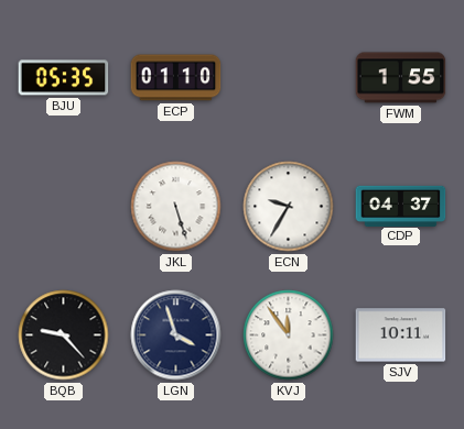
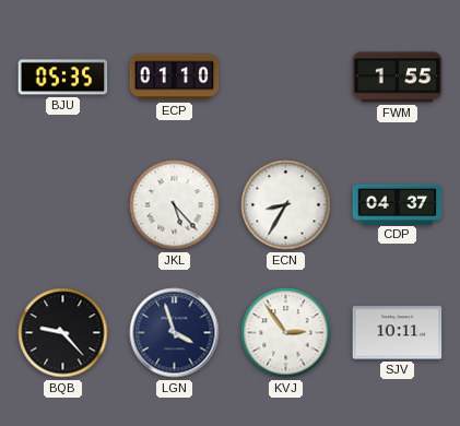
JKL: 5:27 -> 5:23
ECN: 9:35 -> 8:35
KVJ: 11:54 -> 2:54
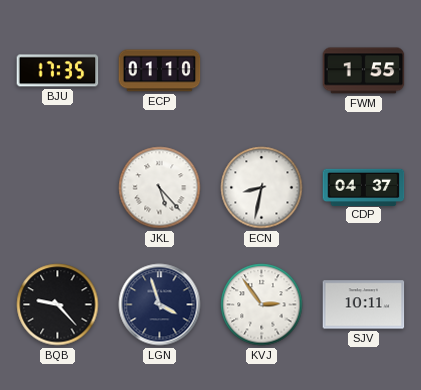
BJU: 05:35 -> 17:35
ECN: 8:35 -> 8:32
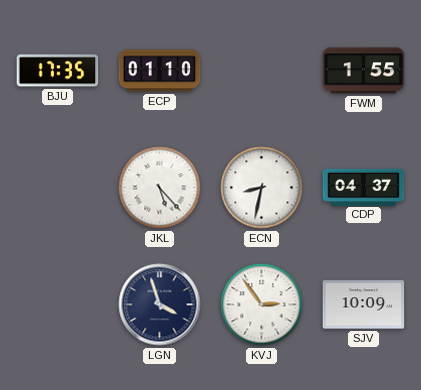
BQB: 9:23 -> none
SJV: 10:11 -> 10:09
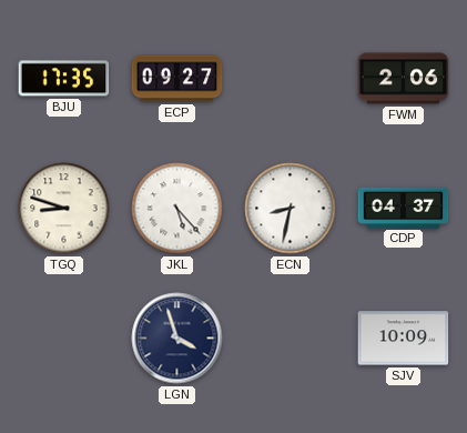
ECP: 01:10 -> 09:27
FWM: 1:55 -> 2:06
TGQ: none -> 8:48
KVJ: 2:54 -> none
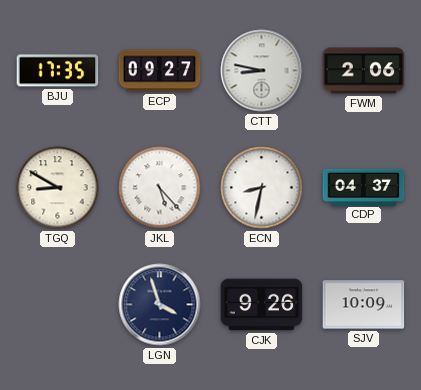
CTT: none -> 8:47
TGQ: 8:48 -> 8:50
CJK: none -> 9:26
